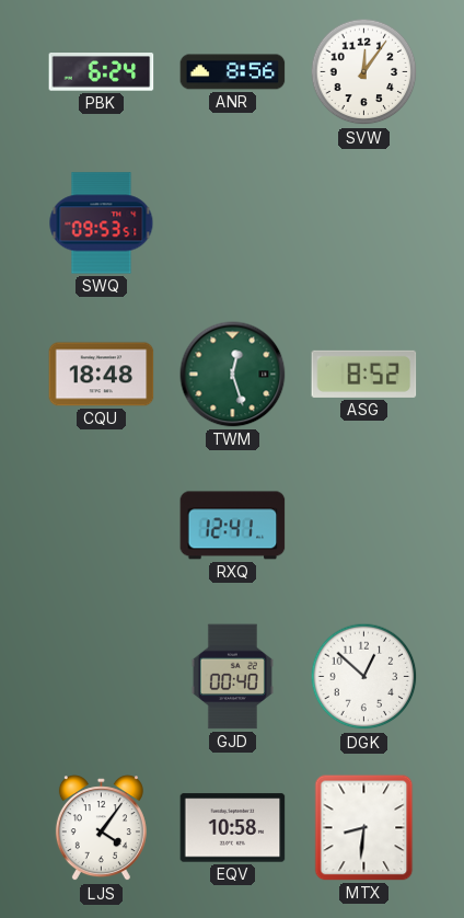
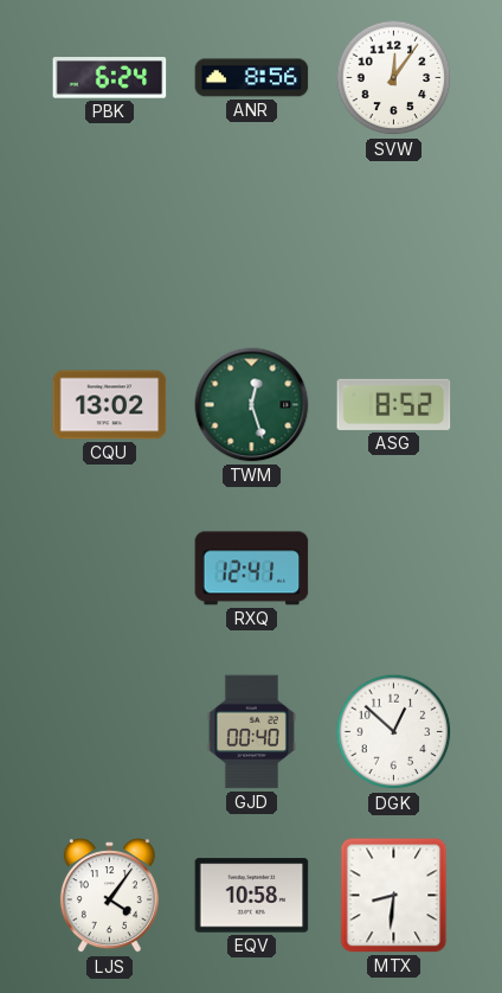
SWQ: 09:53 -> none
CQU: 18:48 -> 13:02
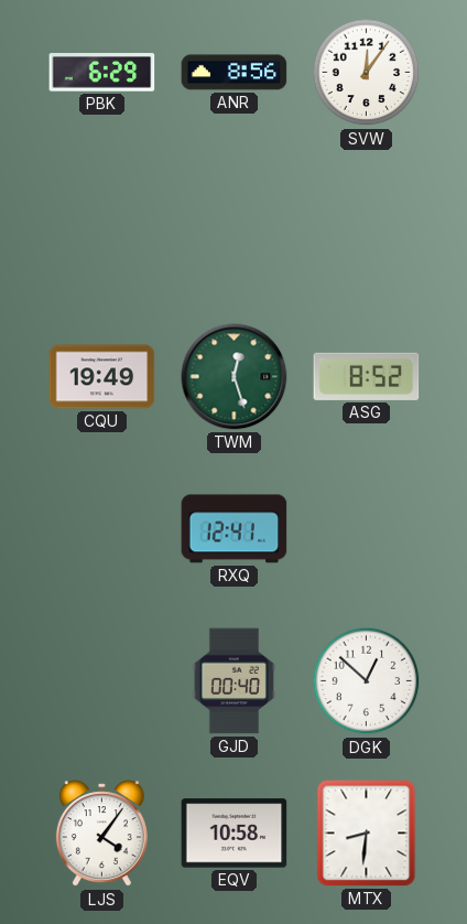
PBK: 6:24 -> 6:29
CQU: 13:02 -> 19:49
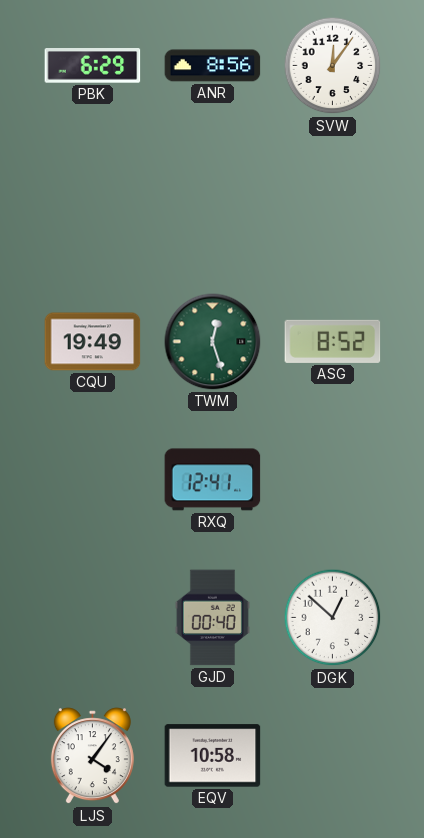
MTX: 8:31 -> none
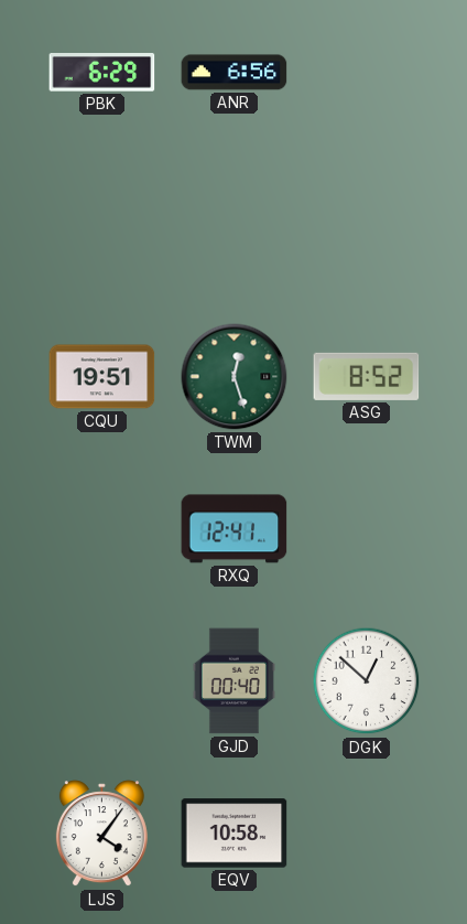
ANR: 8:56 -> 6:56
SVW: 12:06 -> none
CQU: 19:49 -> 19:51
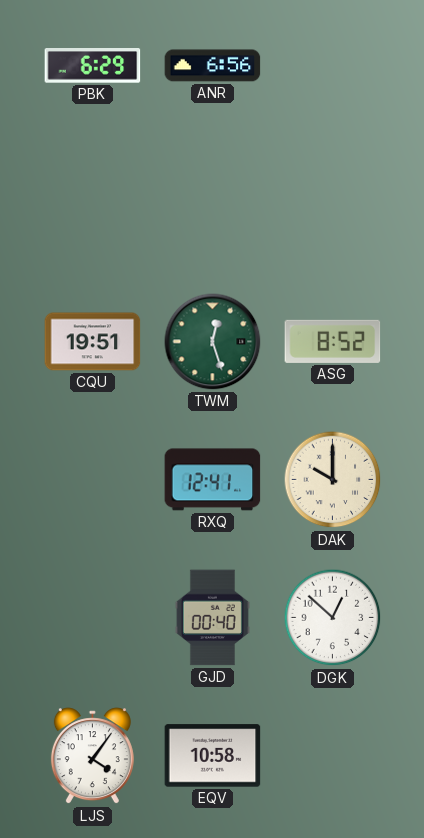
DAK: none -> 10:00
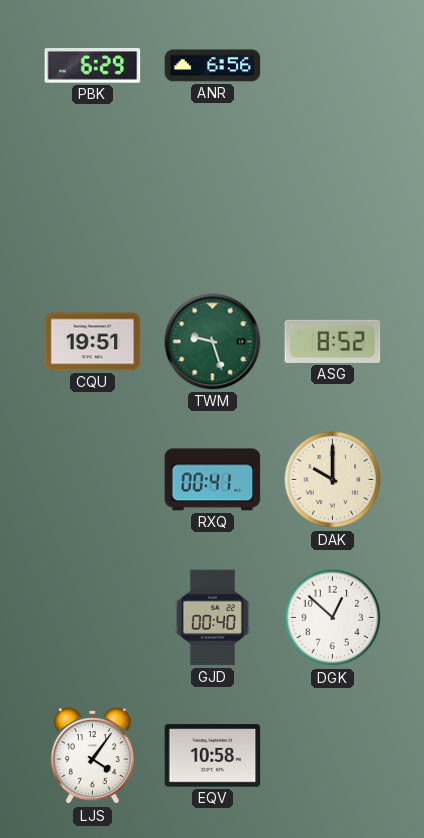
TWM: 12:27 -> 9:27
RXQ: 12:41 -> 00:41
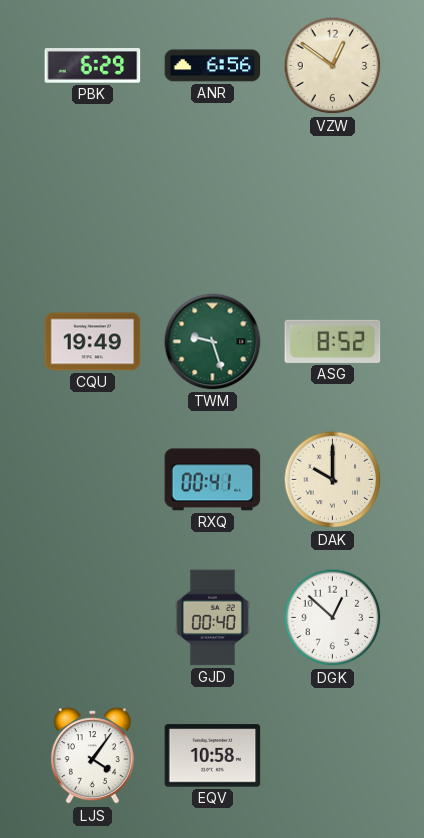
VZW: none -> 12:51
CQU: 19:51 -> 19:49
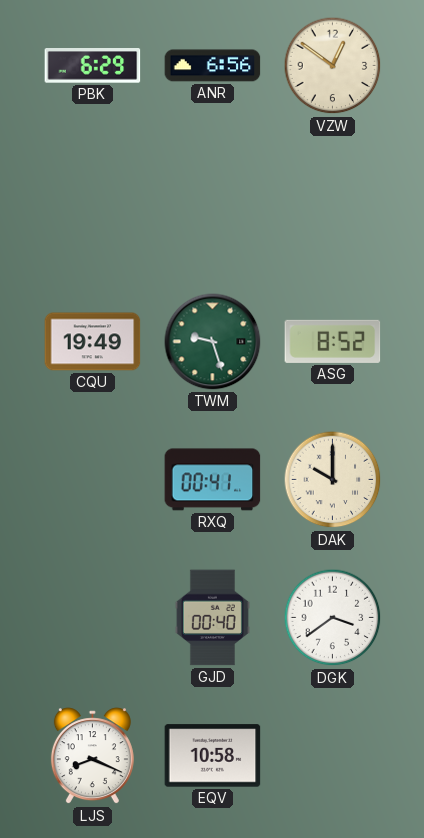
DGK: 12:52 -> 3:39
LJS: 4:06 -> 8:19
